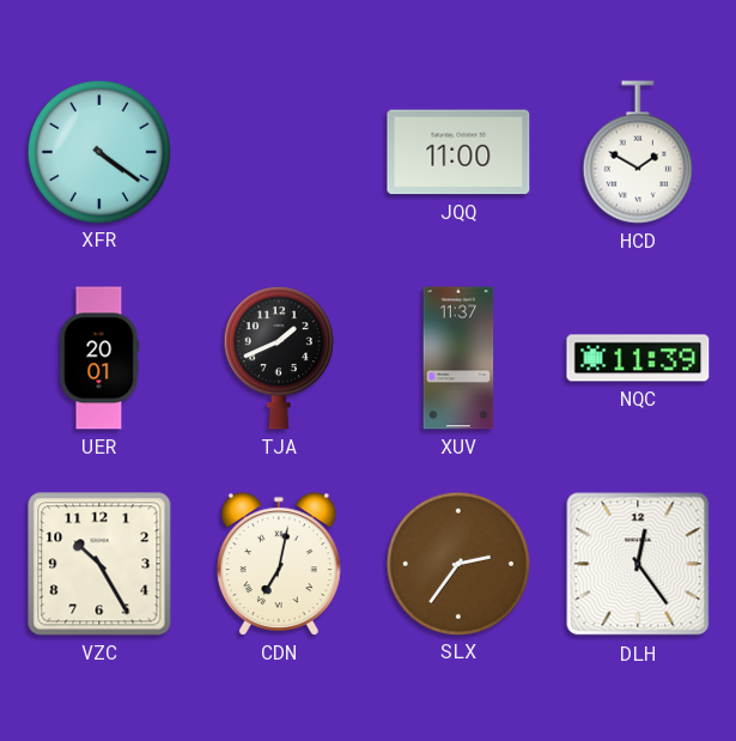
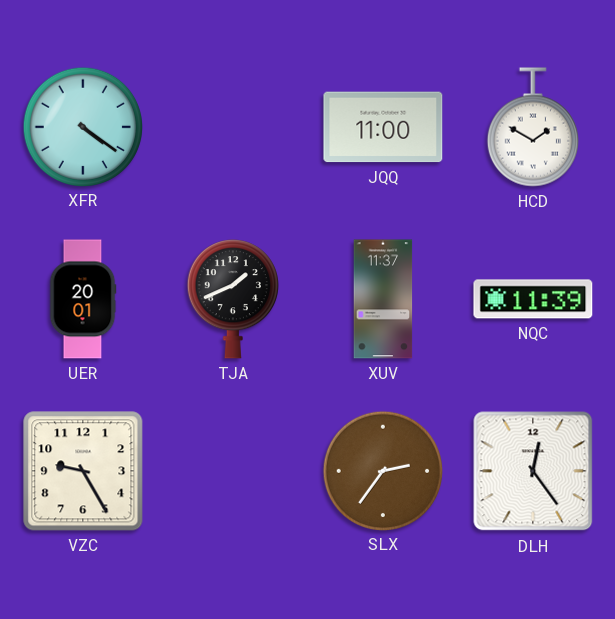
VZC: 10:25 -> 9:25
CDN: 7:02 -> none
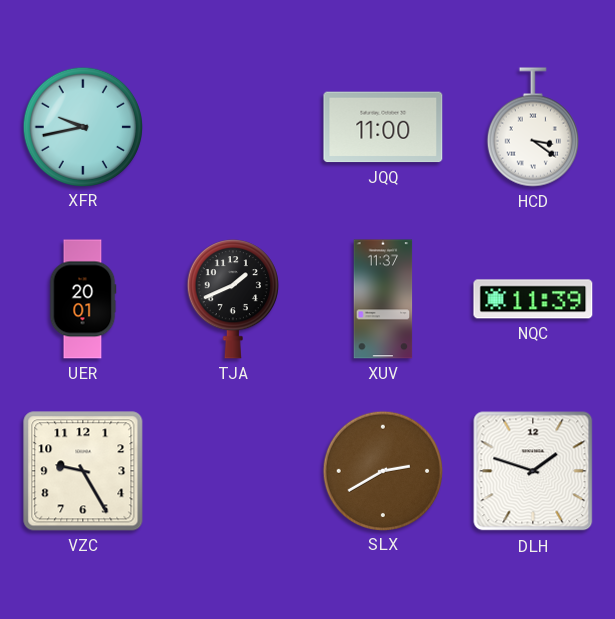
XFR: 4:21 -> 9:43
HCD: 1:50 -> 3:21
SLX: 2:36 -> 2:40
DLH: 12:24 -> 1:48
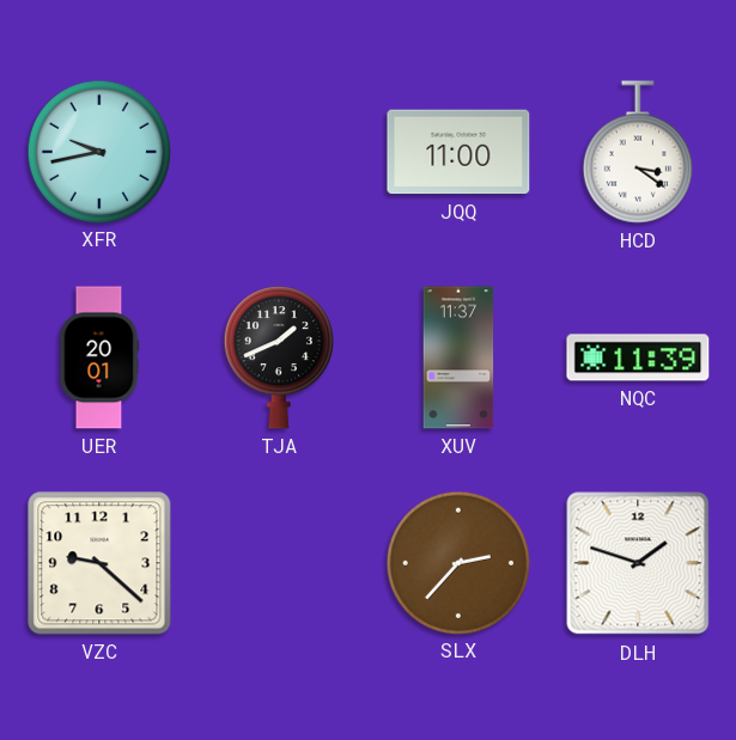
VZC: 9:25 -> 9:22
SLX: 2:40 -> 2:37
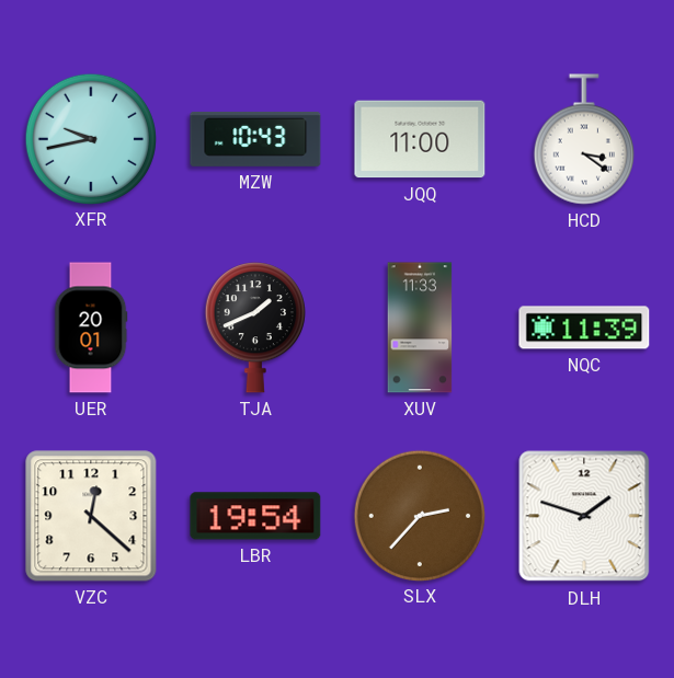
MZW: none -> 10:43
XUV: 11:37 -> 11:33
VZC: 9:22 -> 12:22
LBR: none -> 19:54
